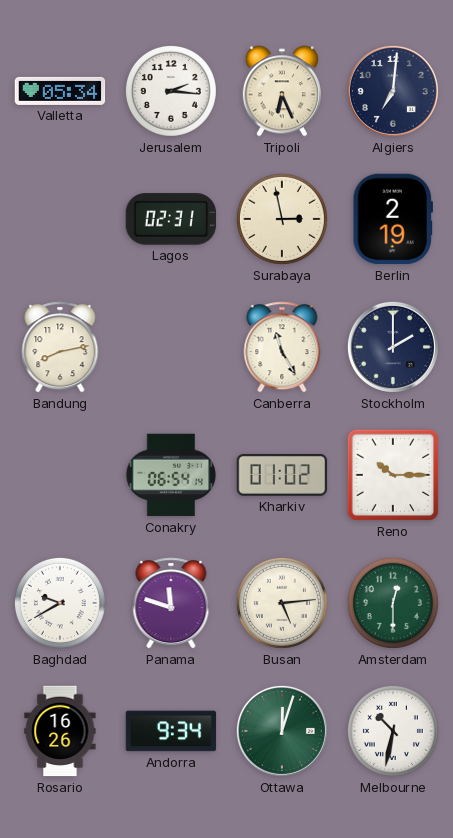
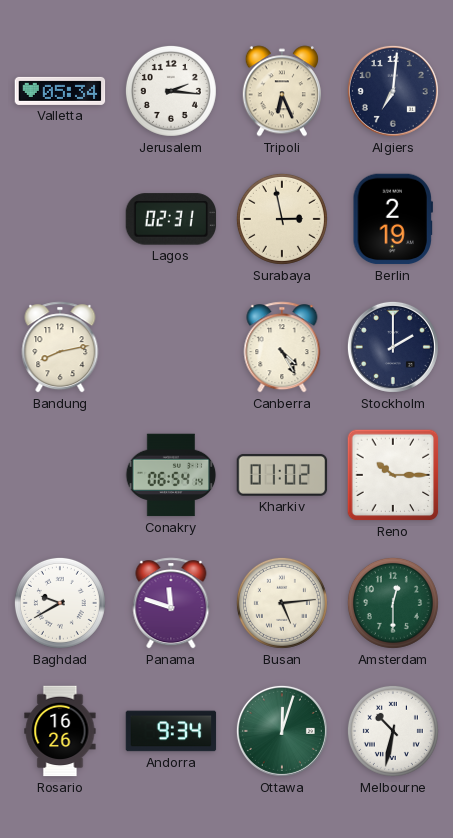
Canberra: 11:25 -> 4:25
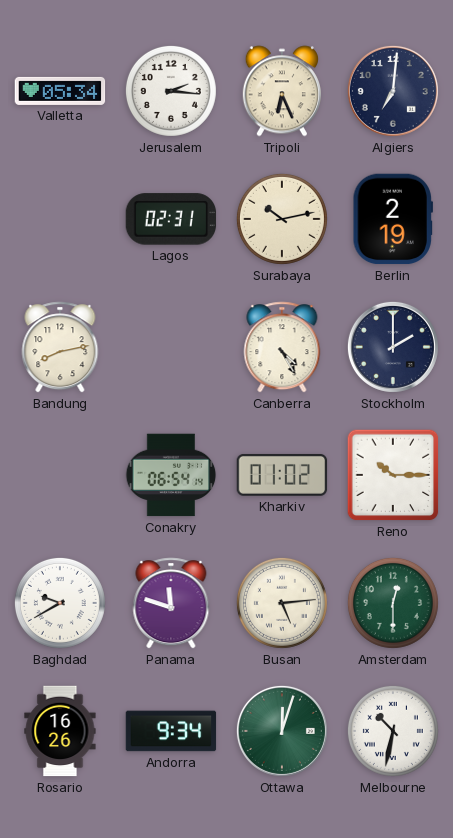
Surabaya: 2:58 -> 10:13
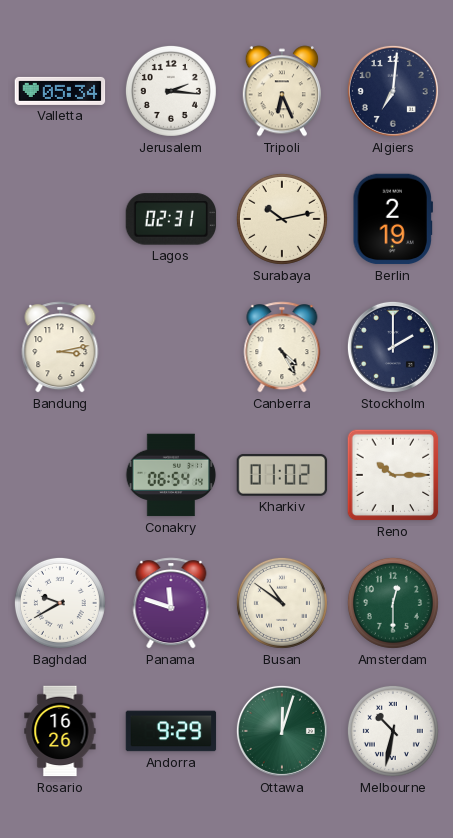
Bandung: 8:13 -> 3:13
Busan: 5:14 -> 10:51
Andorra: 9:34 -> 9:29
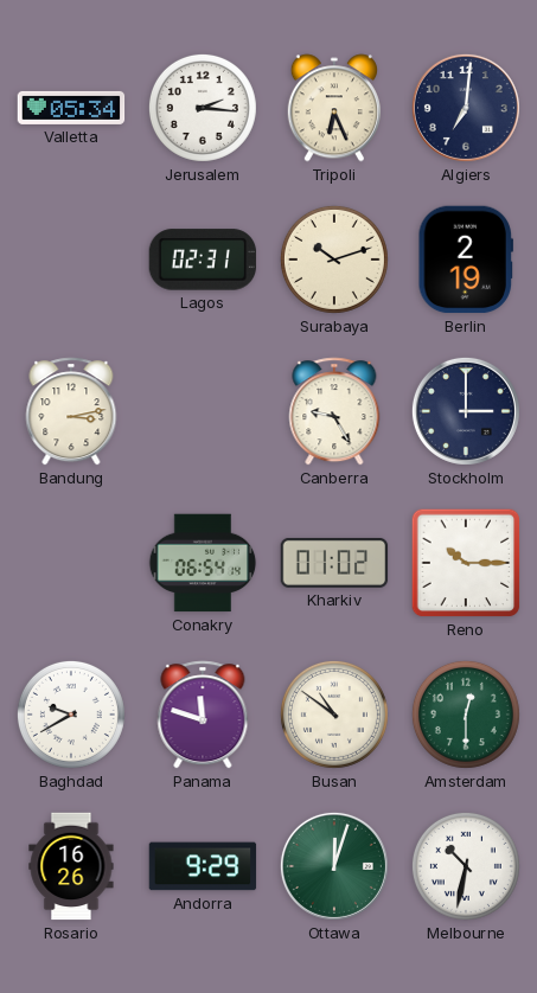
Surabaya: 10:13 -> 10:12
Canberra: 4:25 -> 9:25
Stockholm: 2:00 -> 3:00
